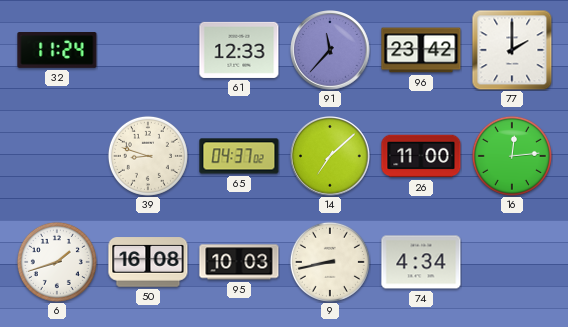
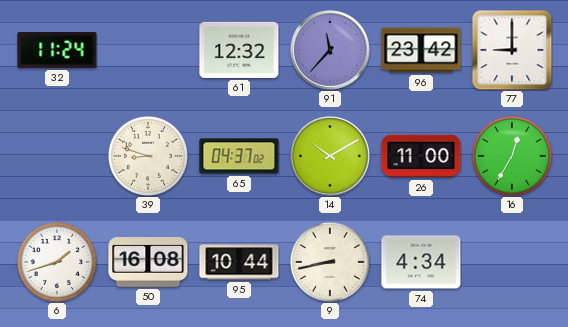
61: 12:33 -> 12:32
77: 2:00 -> 9:00
14: 7:08 -> 10:10
16: 12:14 -> 12:35
95: 10:03 -> 10:44
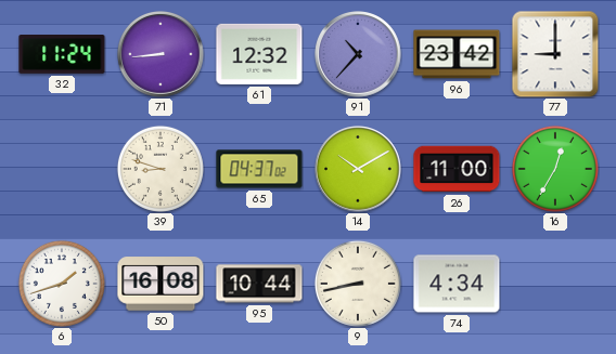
71: none -> 8:44
91: 11:37 -> 10:37
